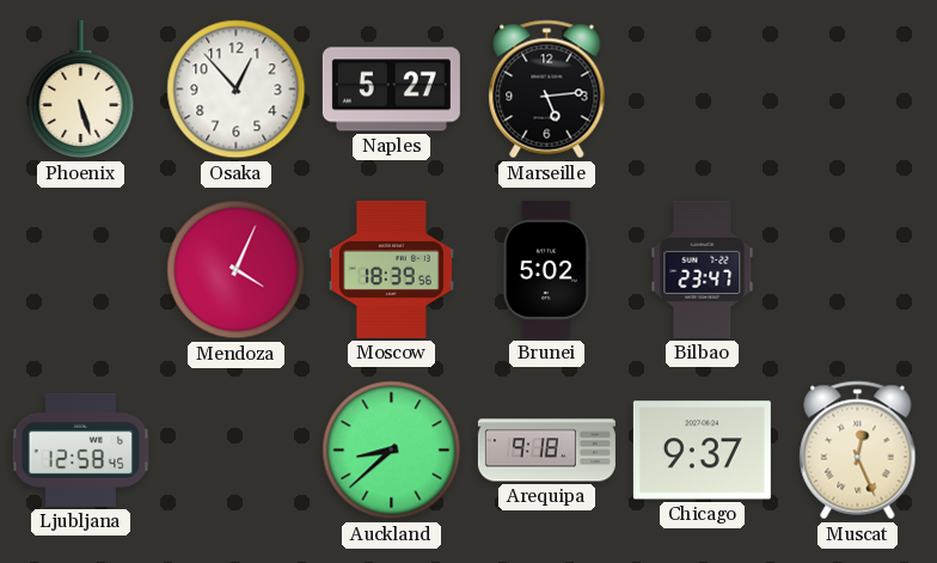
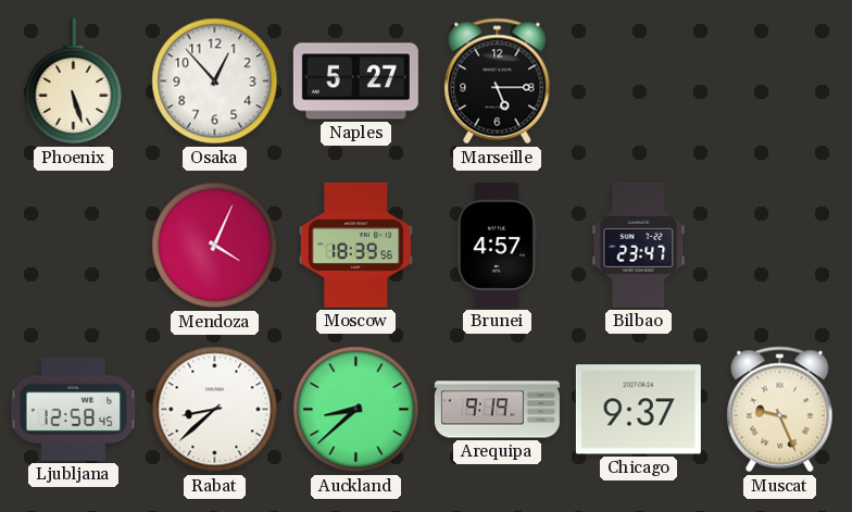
Marseille: 5:14 -> 5:15
Brunei: 5:02 -> 4:57
Rabat: none -> 8:38
Arequipa: 9:18 -> 9:19
Muscat: 12:26 -> 9:26
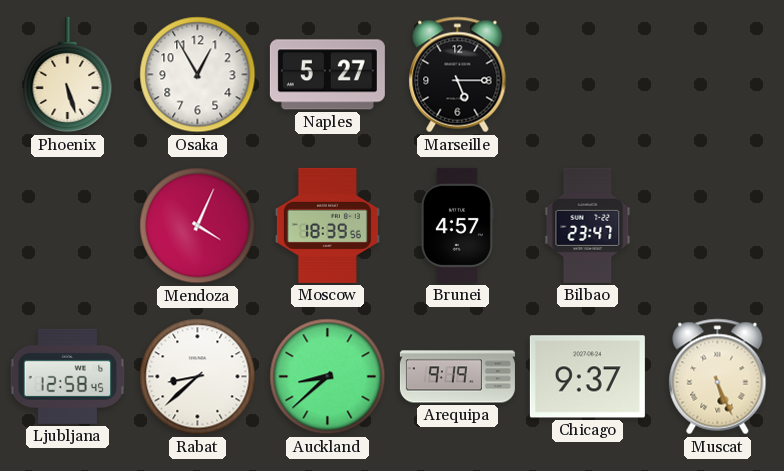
Osaka: 12:53 -> 12:55
Muscat: 9:26 -> 5:26
